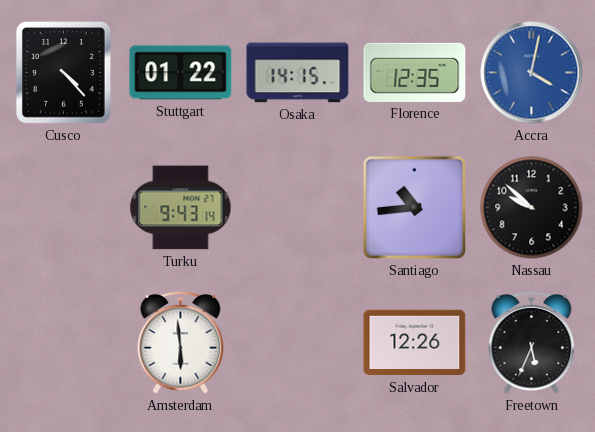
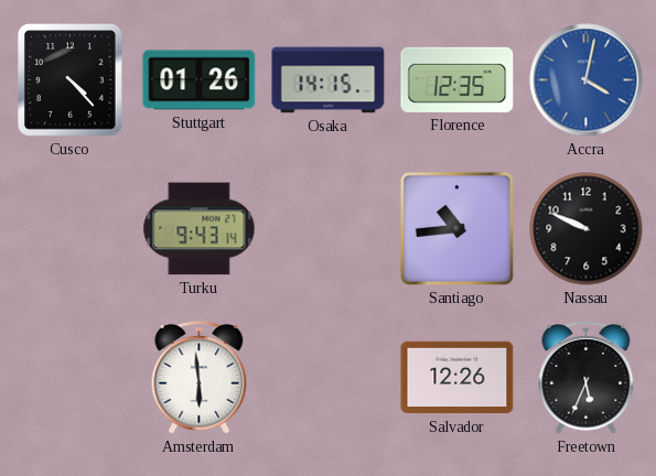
Stuttgart: 01:22 -> 01:26
Nassau: 9:52 -> 9:49
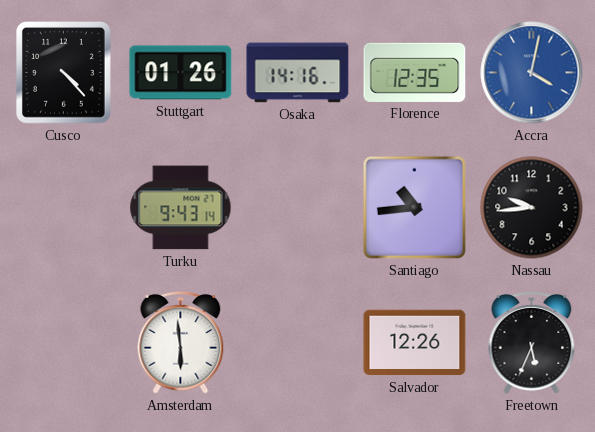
Osaka: 14:15 -> 14:16
Nassau: 9:49 -> 9:44
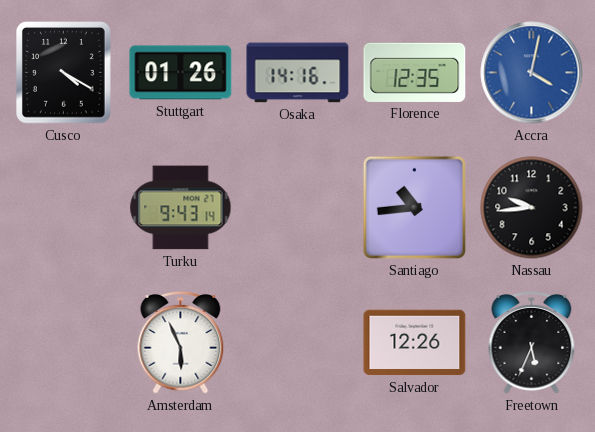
Cusco: 4:23 -> 4:20
Amsterdam: 5:59 -> 5:56
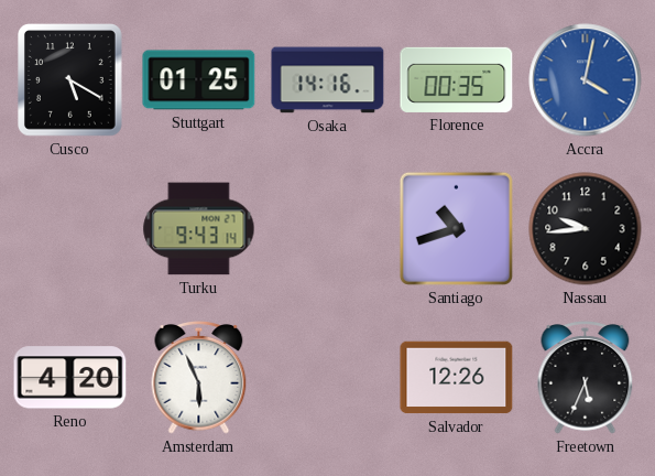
Cusco: 4:20 -> 5:20
Stuttgart: 01:26 -> 01:25
Florence: 12:35 -> 00:35
Santiago: 10:44 -> 10:42
Reno: none -> 4:20
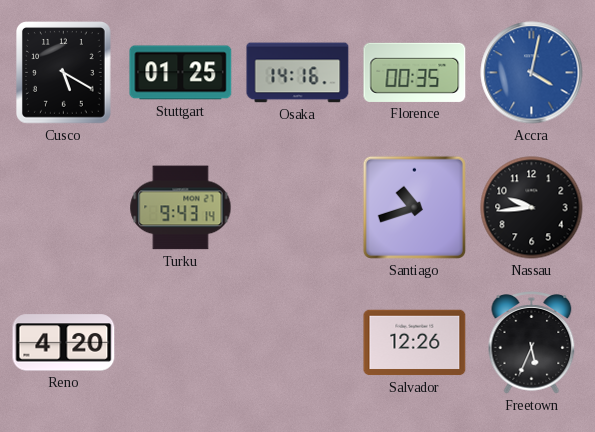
Amsterdam: 5:56 -> none
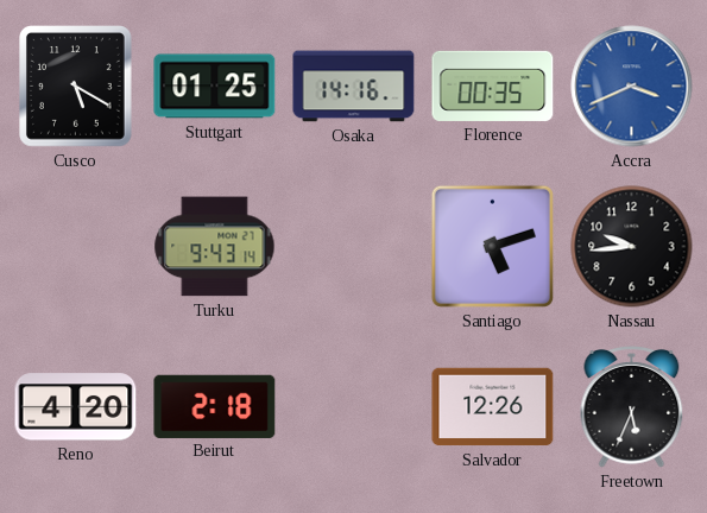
Accra: 4:02 -> 3:41
Santiago: 10:42 -> 5:12
Beirut: none -> 2:18
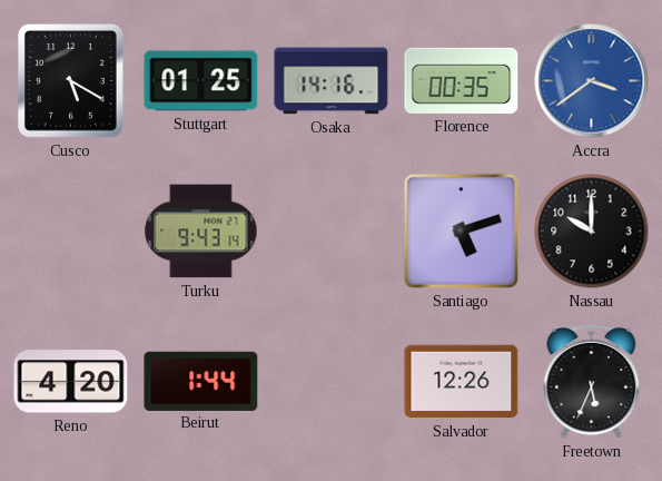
Accra: 3:41 -> 3:39
Nassau: 9:44 -> 10:00
Beirut: 2:18 -> 1:44
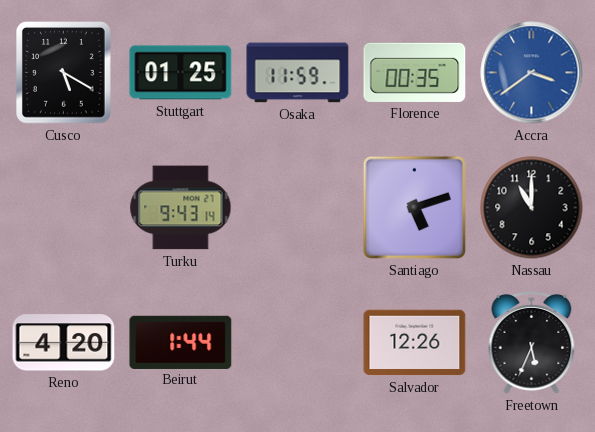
Osaka: 14:16 -> 11:59
Nassau: 10:00 -> 11:00
